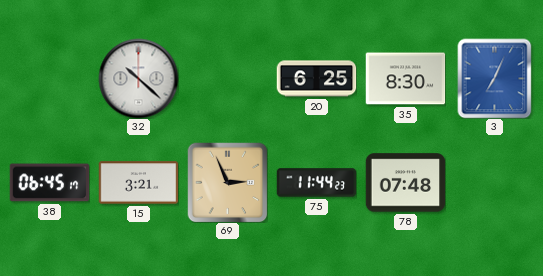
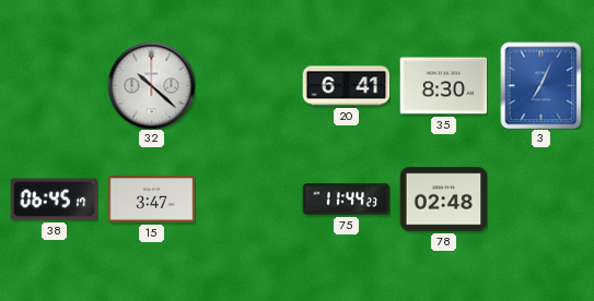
20: 6:25 -> 6:41
15: 3:21 -> 3:47
69: 2:56 -> none
78: 07:48 -> 02:48
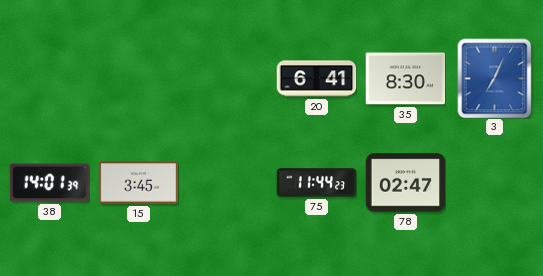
32: 10:22 -> none
38: 06:45 -> 14:01
15: 3:47 -> 3:45
78: 02:48 -> 02:47
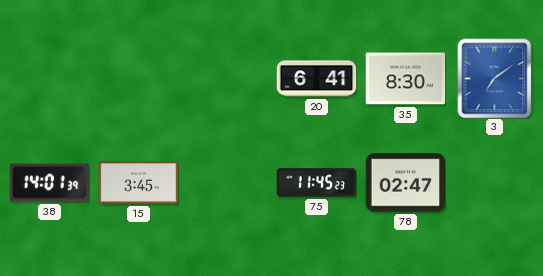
3: 7:04 -> 7:09
75: 11:44 -> 11:45
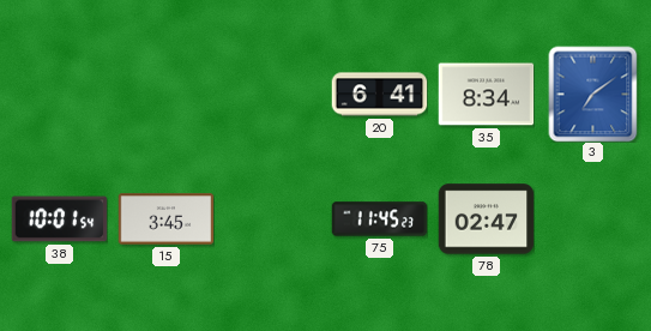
35: 8:30 -> 8:34
38: 14:01 -> 10:01
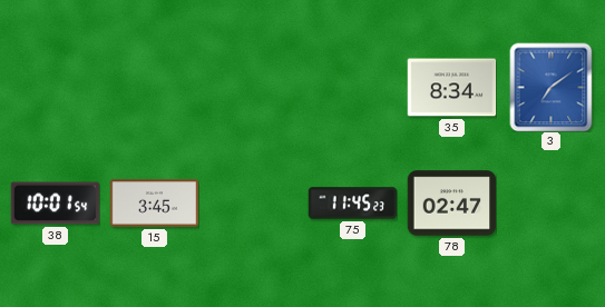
20: 6:41 -> none
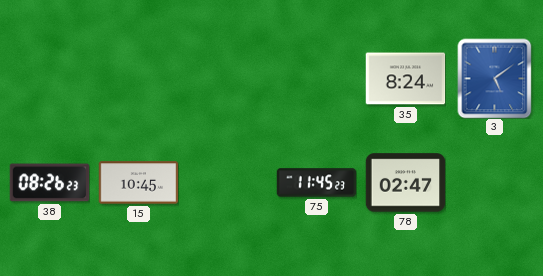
35: 8:34 -> 8:24
3: 7:09 -> 5:09
38: 10:01 -> 08:26
15: 3:45 -> 10:45
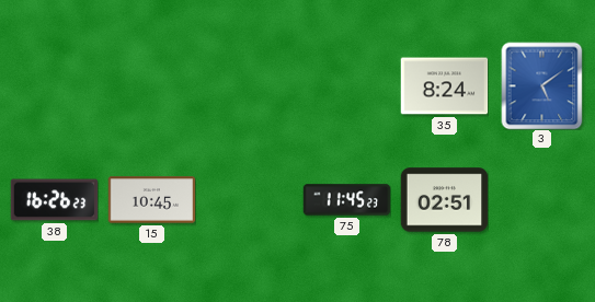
38: 08:26 -> 16:26
78: 02:47 -> 02:51
